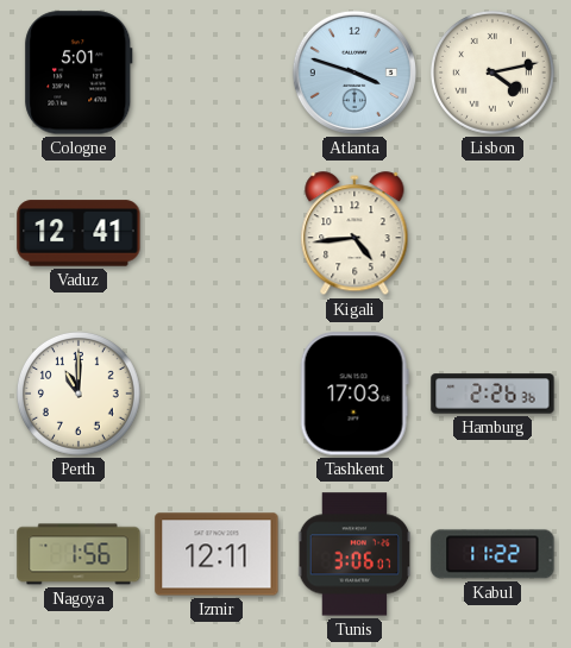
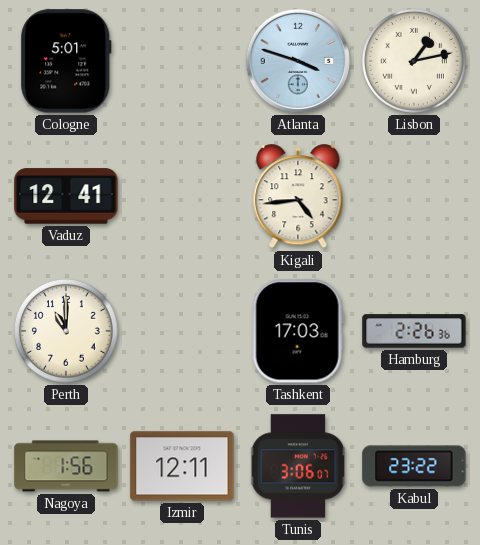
Lisbon: 4:13 -> 1:13
Kabul: 11:22 -> 23:22
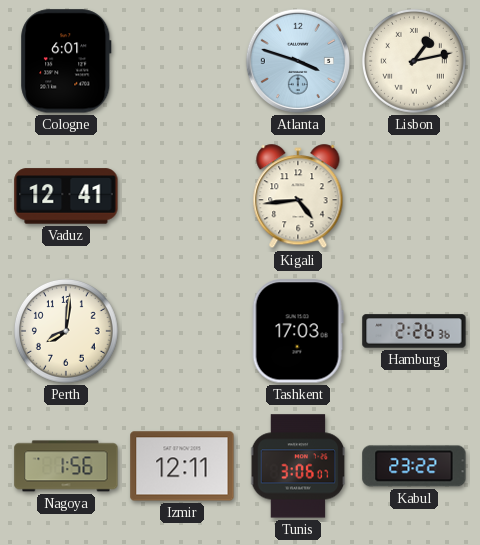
Cologne: 5:01 -> 6:01
Perth: 11:00 -> 8:01
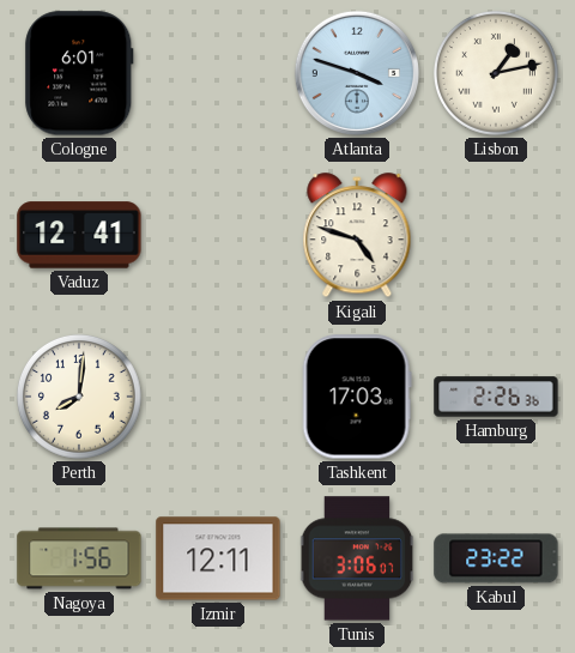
Kigali: 4:44 -> 4:48
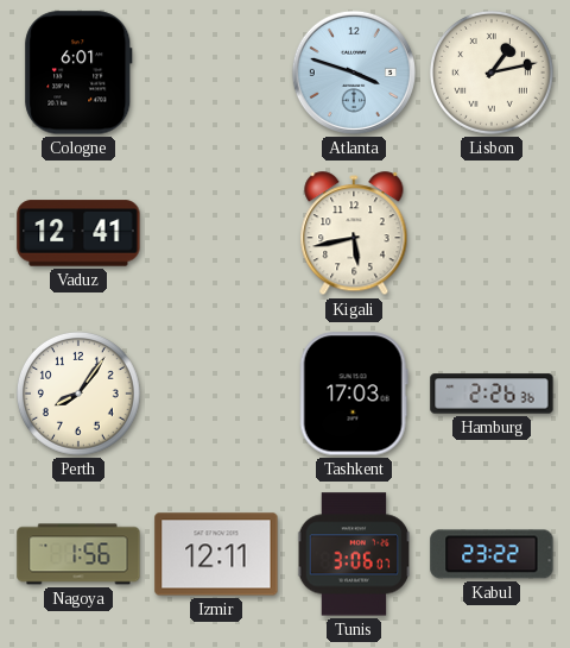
Kigali: 4:48 -> 5:43
Perth: 8:01 -> 8:06
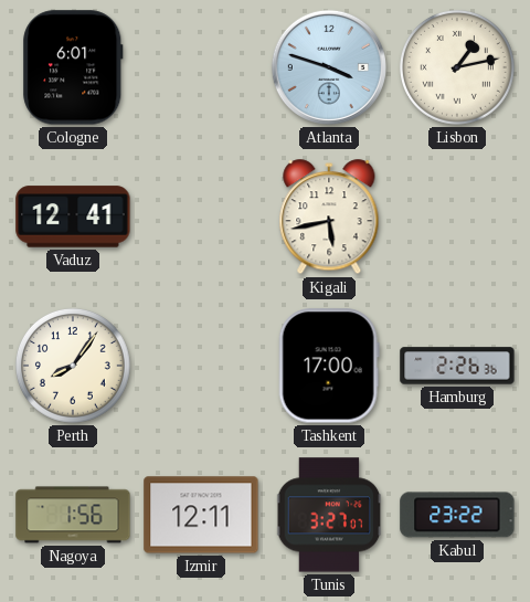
Tashkent: 17:03 -> 17:00
Tunis: 3:06 -> 3:27
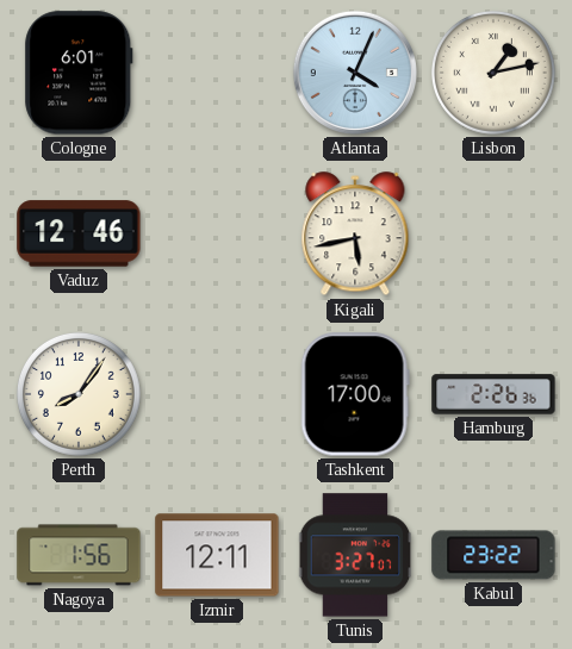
Atlanta: 3:48 -> 4:04
Vaduz: 12:41 -> 12:46
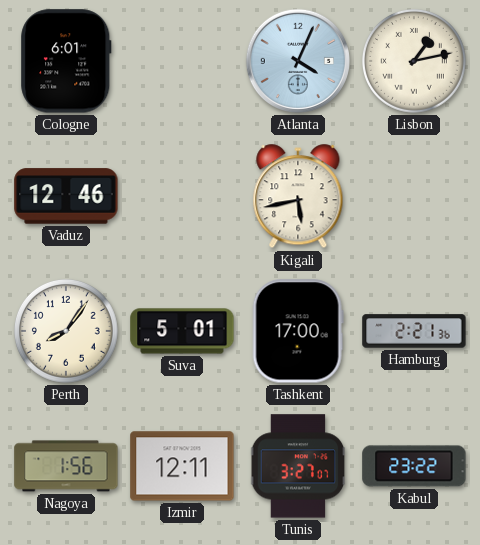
Suva: none -> 5:01
Hamburg: 2:26 -> 2:21
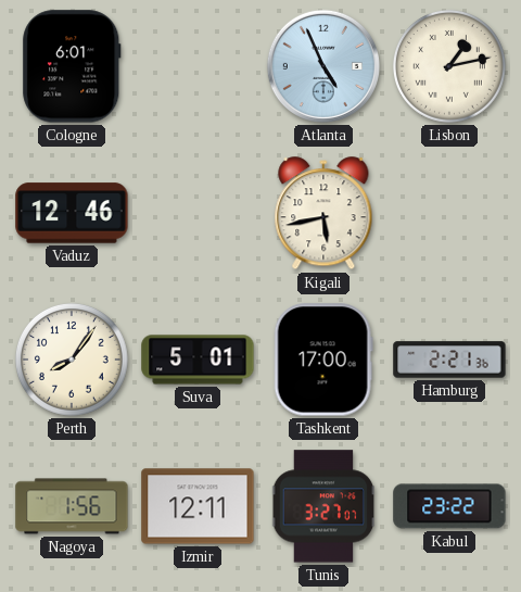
Atlanta: 4:04 -> 4:56
